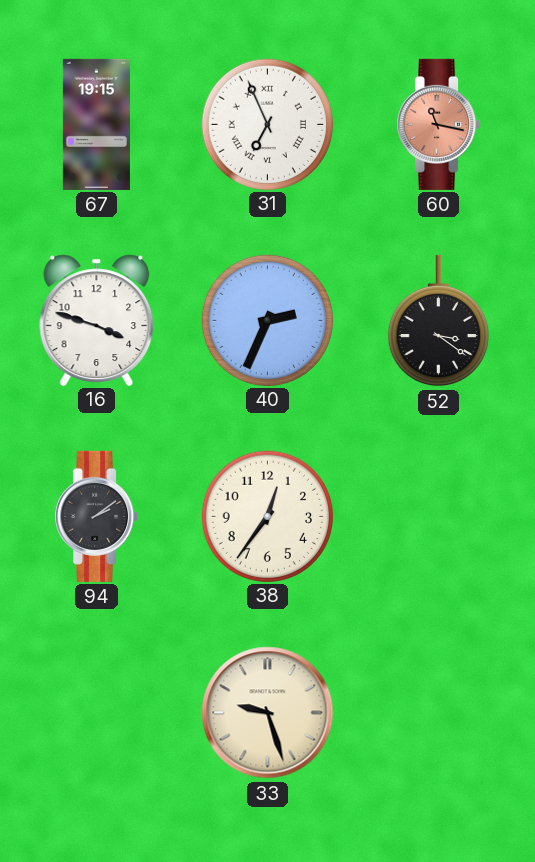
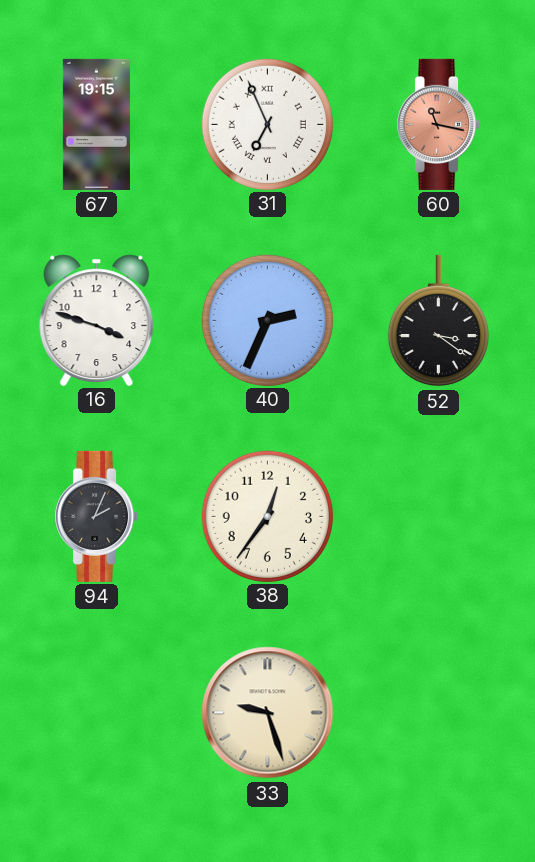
94: 2:09 -> 2:04
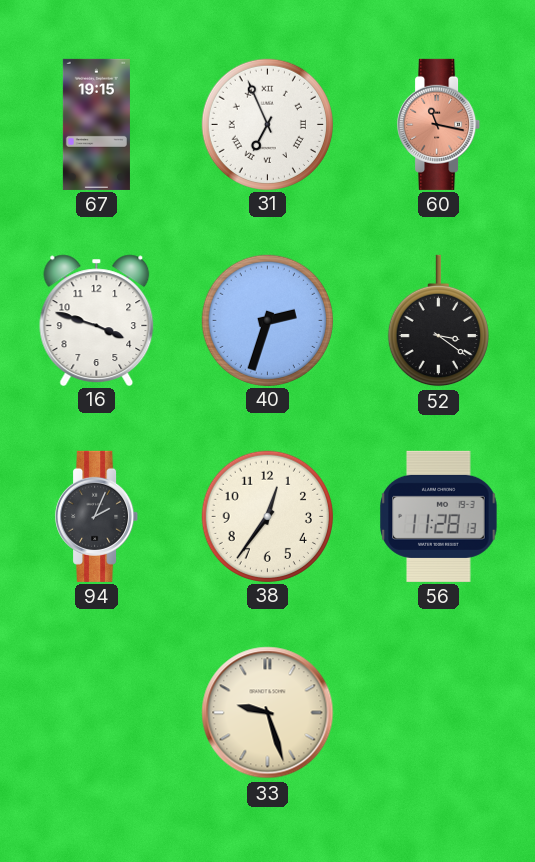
40: 2:34 -> 2:33
56: none -> 11:28
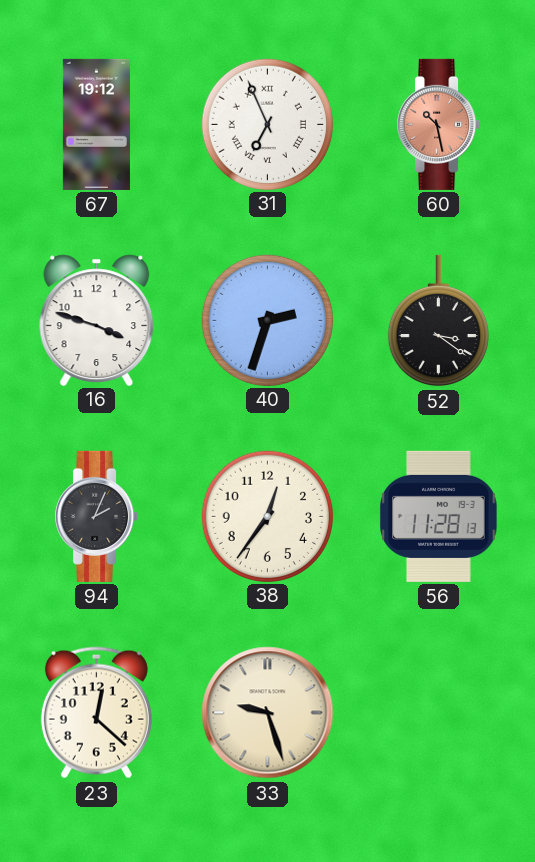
67: 19:15 -> 19:12
60: 11:17 -> 10:28
23: none -> 12:22
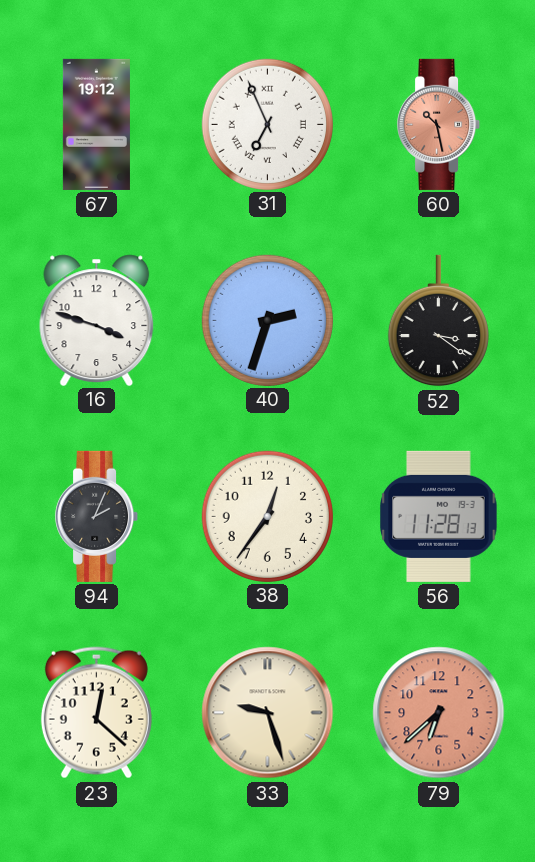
79: none -> 6:38
